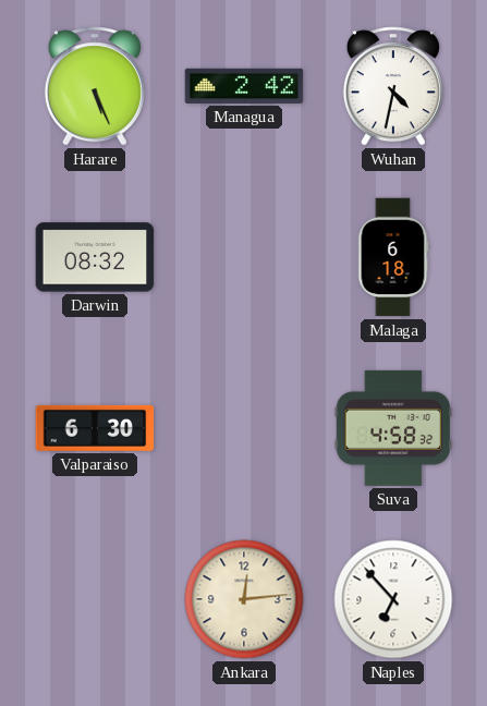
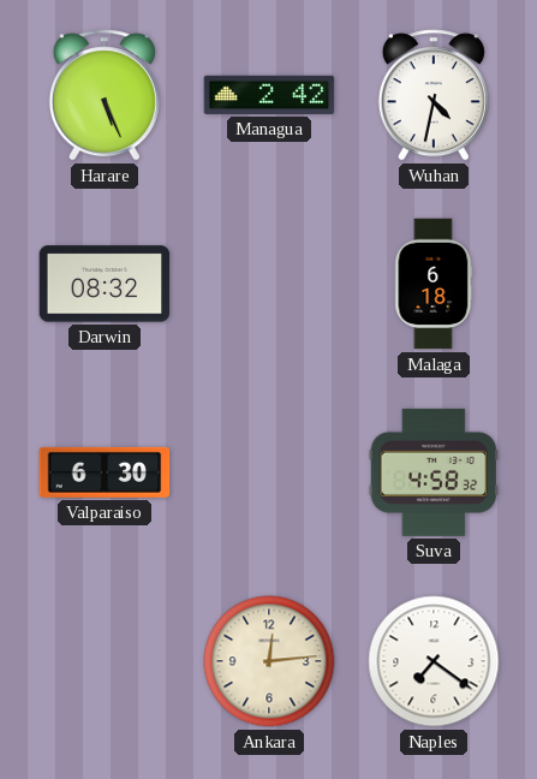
Naples: 6:53 -> 7:21
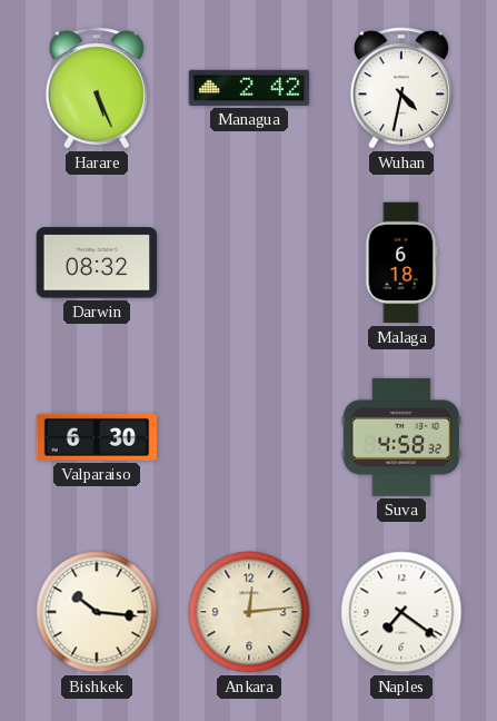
Bishkek: none -> 10:16
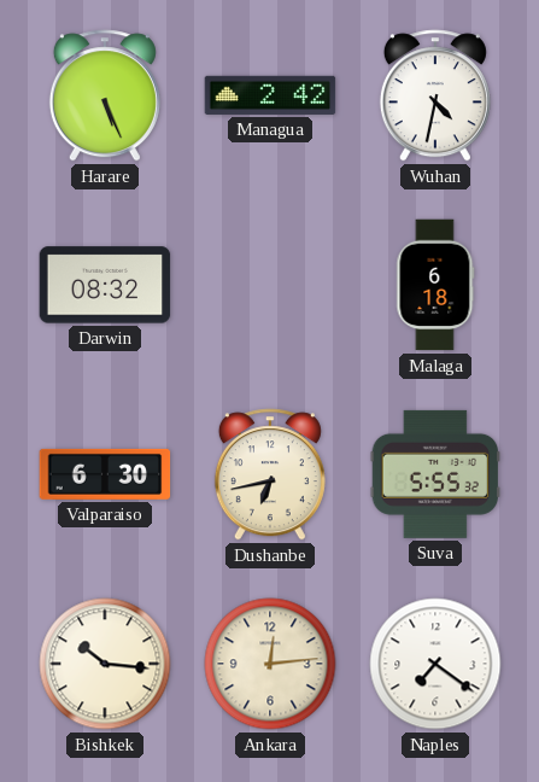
Dushanbe: none -> 6:43
Suva: 4:58 -> 5:55
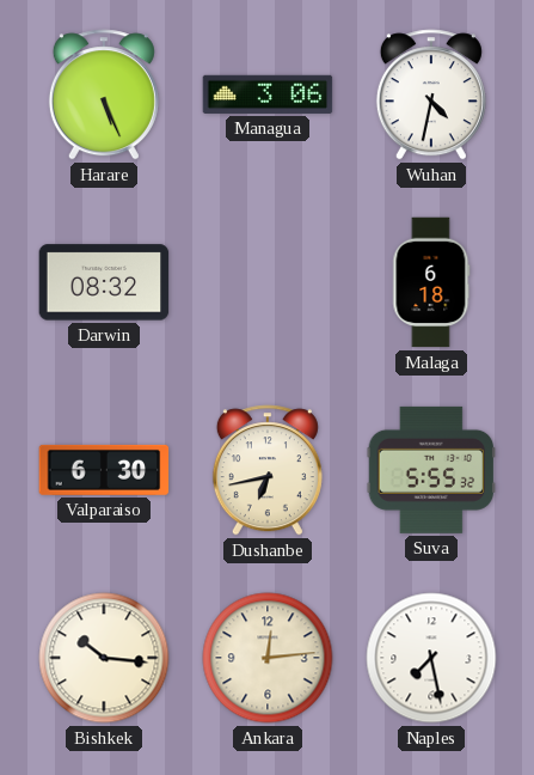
Managua: 2:42 -> 3:06
Naples: 7:21 -> 7:28
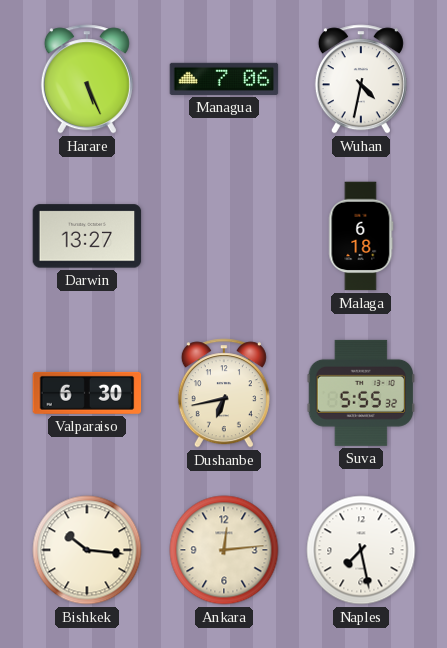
Managua: 3:06 -> 7:06
Darwin: 08:32 -> 13:27
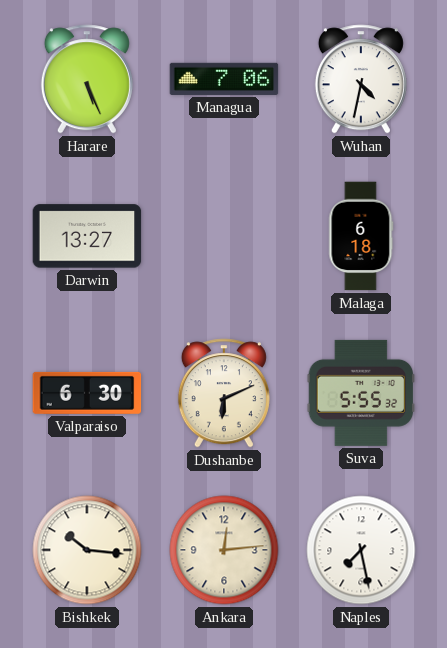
Dushanbe: 6:43 -> 6:11
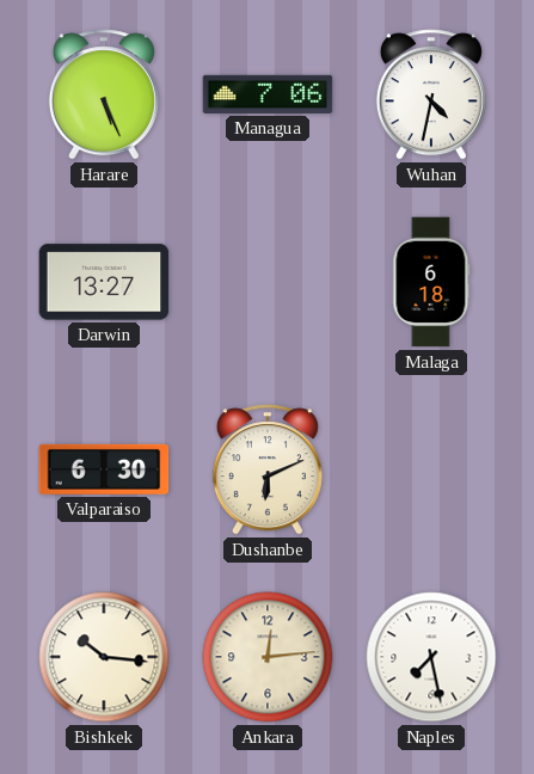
Suva: 5:55 -> none
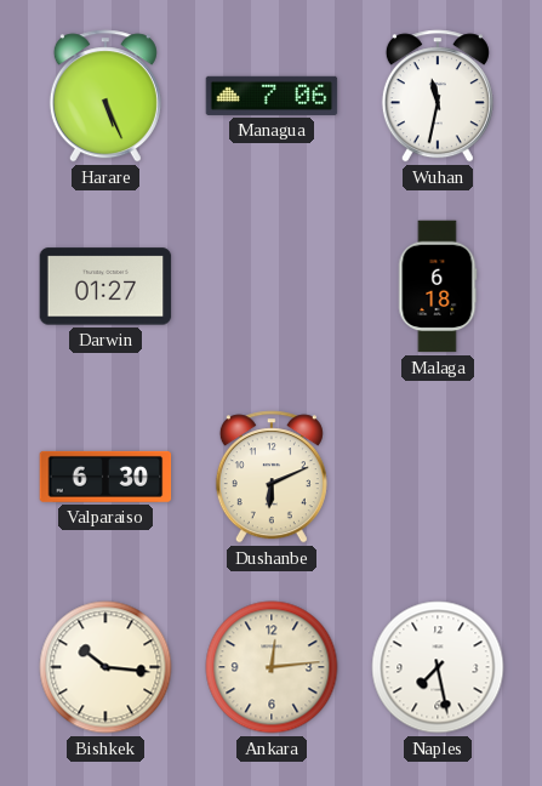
Wuhan: 4:32 -> 11:32
Darwin: 13:27 -> 01:27
